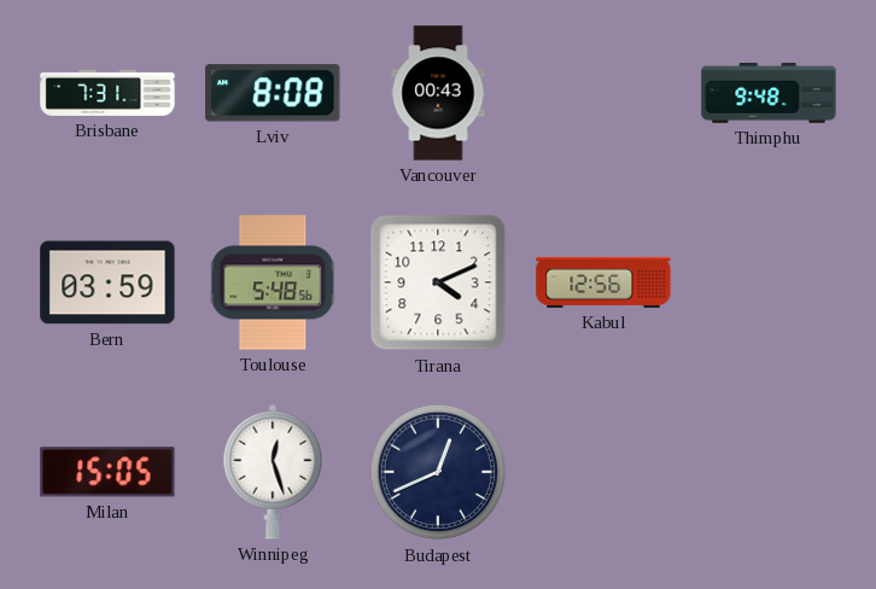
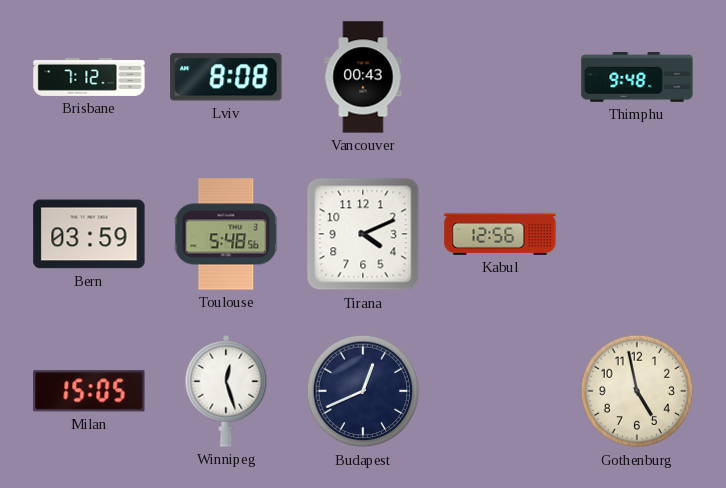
Brisbane: 7:31 -> 7:12
Gothenburg: none -> 4:58
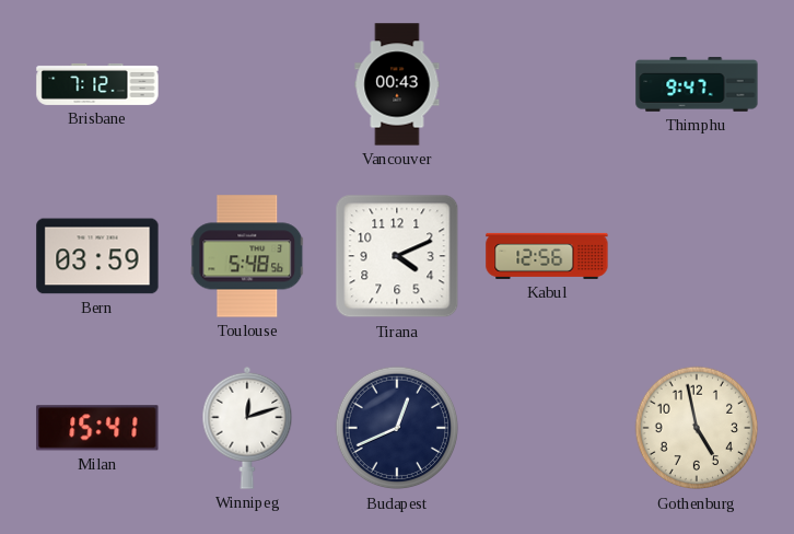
Lviv: 8:08 -> none
Thimphu: 9:48 -> 9:47
Milan: 15:05 -> 15:41
Winnipeg: 12:27 -> 12:12
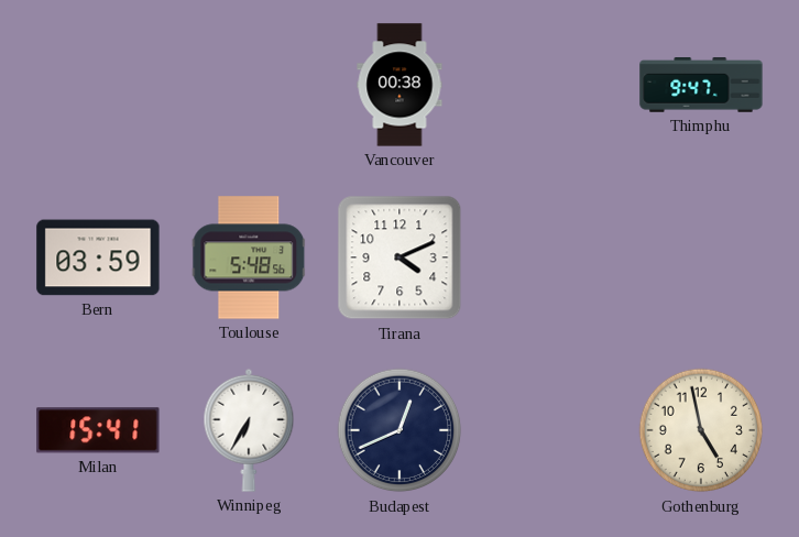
Brisbane: 7:12 -> none
Vancouver: 00:43 -> 00:38
Kabul: 12:56 -> none
Winnipeg: 12:12 -> 6:35
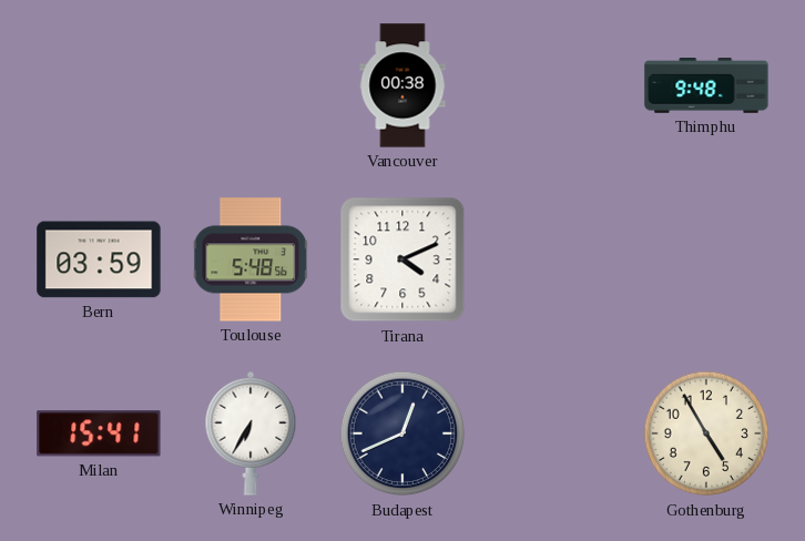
Thimphu: 9:47 -> 9:48
Gothenburg: 4:58 -> 4:55
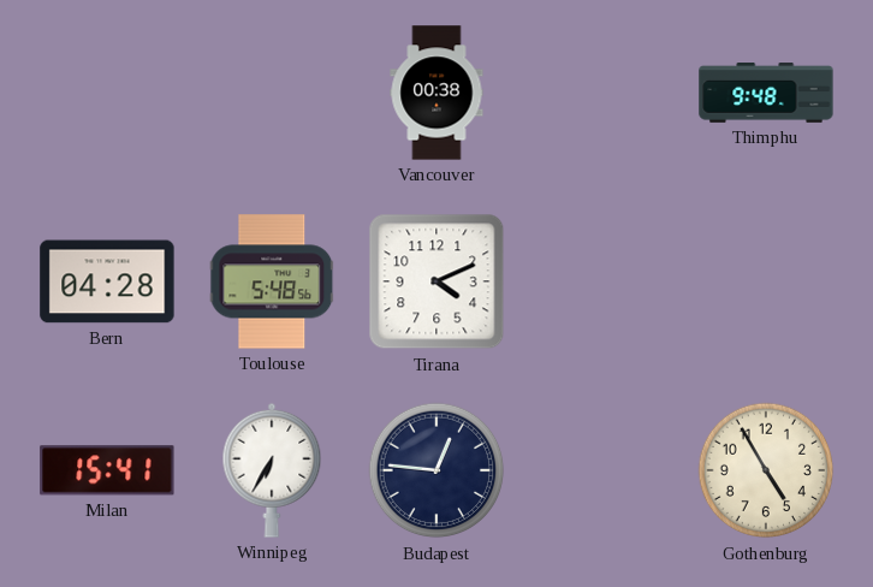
Bern: 03:59 -> 04:28
Budapest: 12:41 -> 12:46
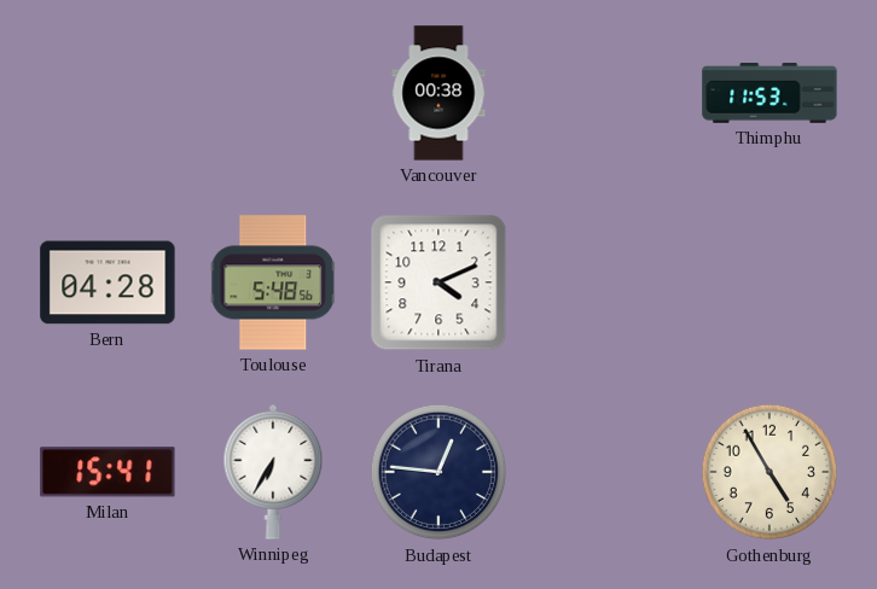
Thimphu: 9:48 -> 11:53
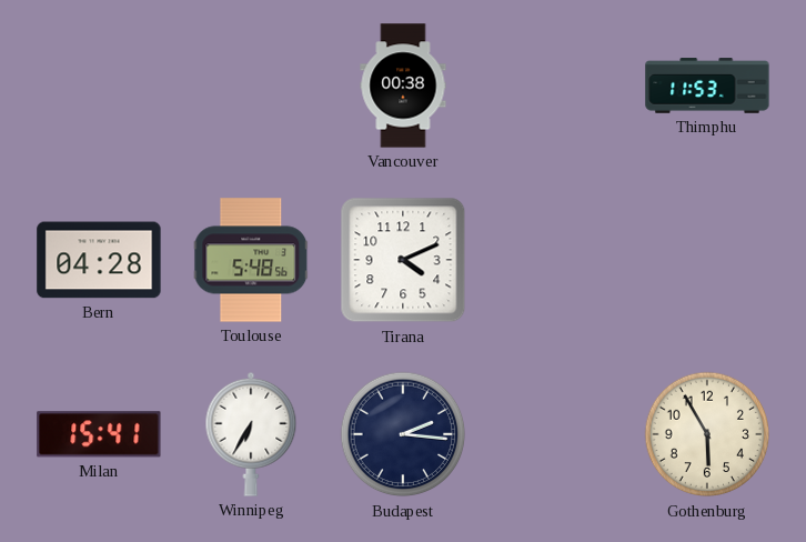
Budapest: 12:46 -> 2:16
Gothenburg: 4:55 -> 5:55
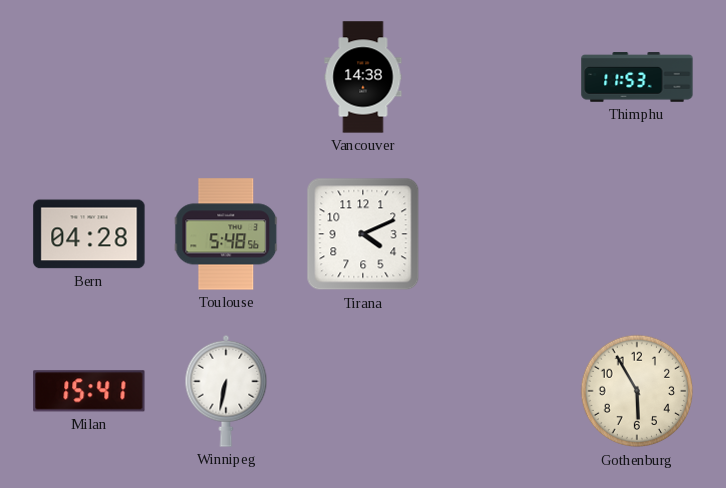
Vancouver: 00:38 -> 14:38
Winnipeg: 6:35 -> 6:32
Budapest: 2:16 -> none
